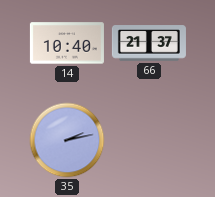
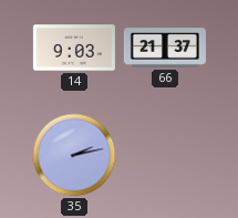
14: 10:40 -> 9:03
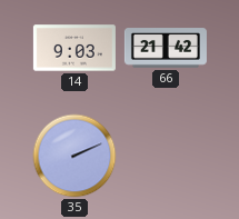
66: 21:37 -> 21:42
35: 2:13 -> 2:11
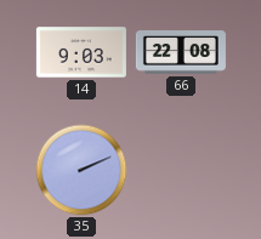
66: 21:42 -> 22:08
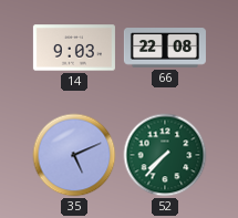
35: 2:11 -> 5:11
52: none -> 7:37
